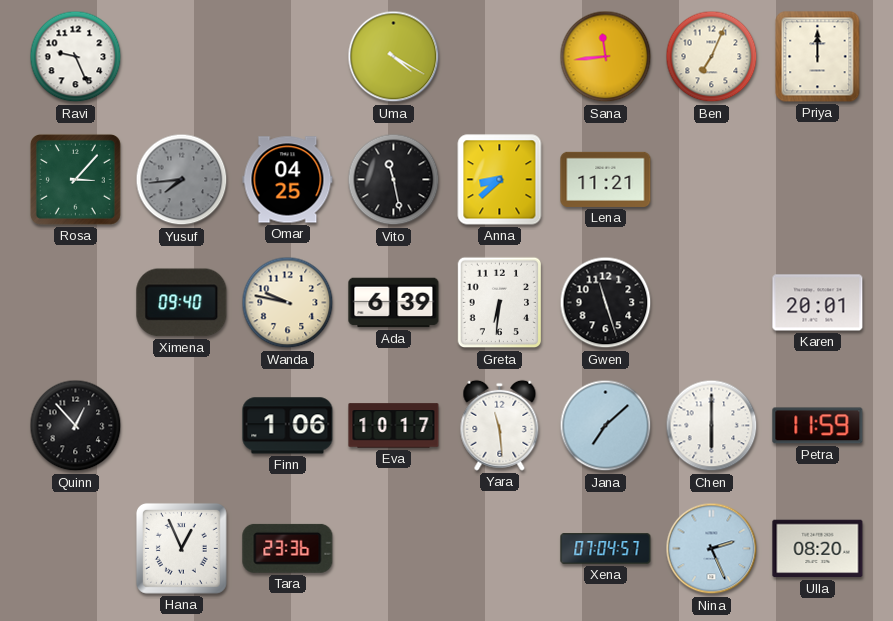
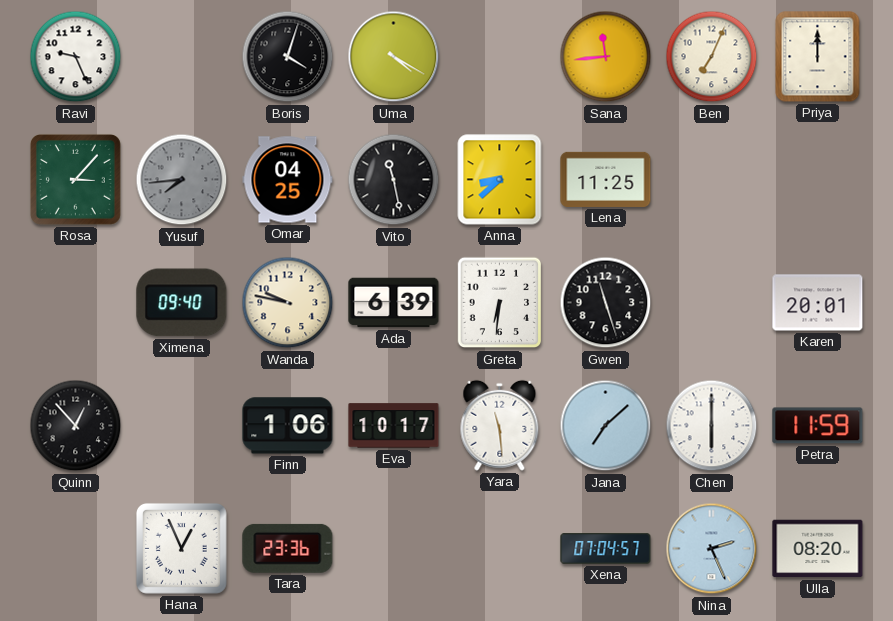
Boris: none -> 4:03
Lena: 11:21 -> 11:25
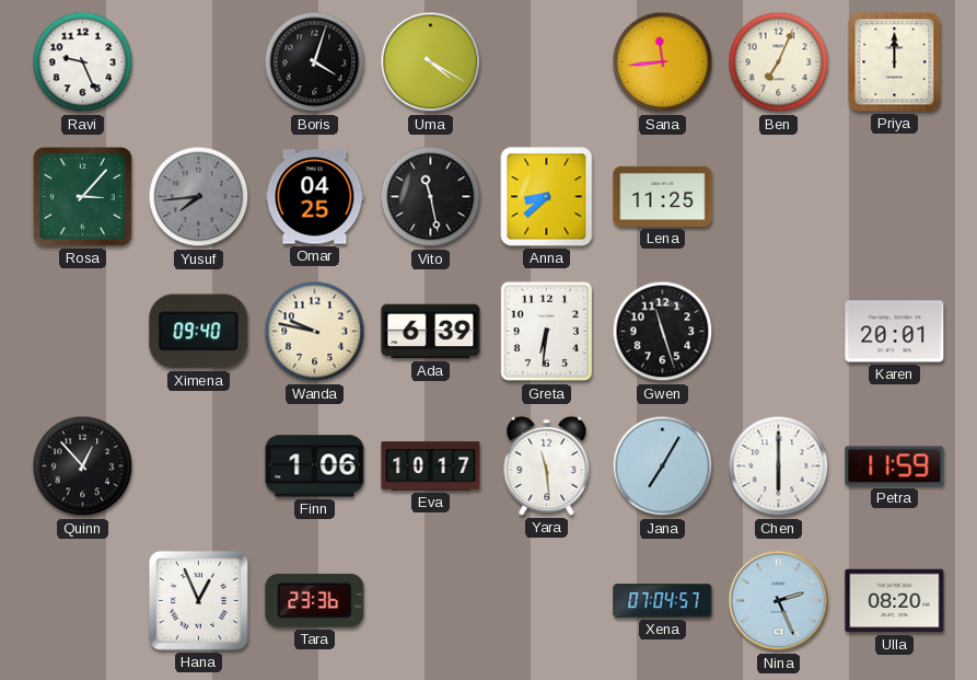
Jana: 7:08 -> 7:05
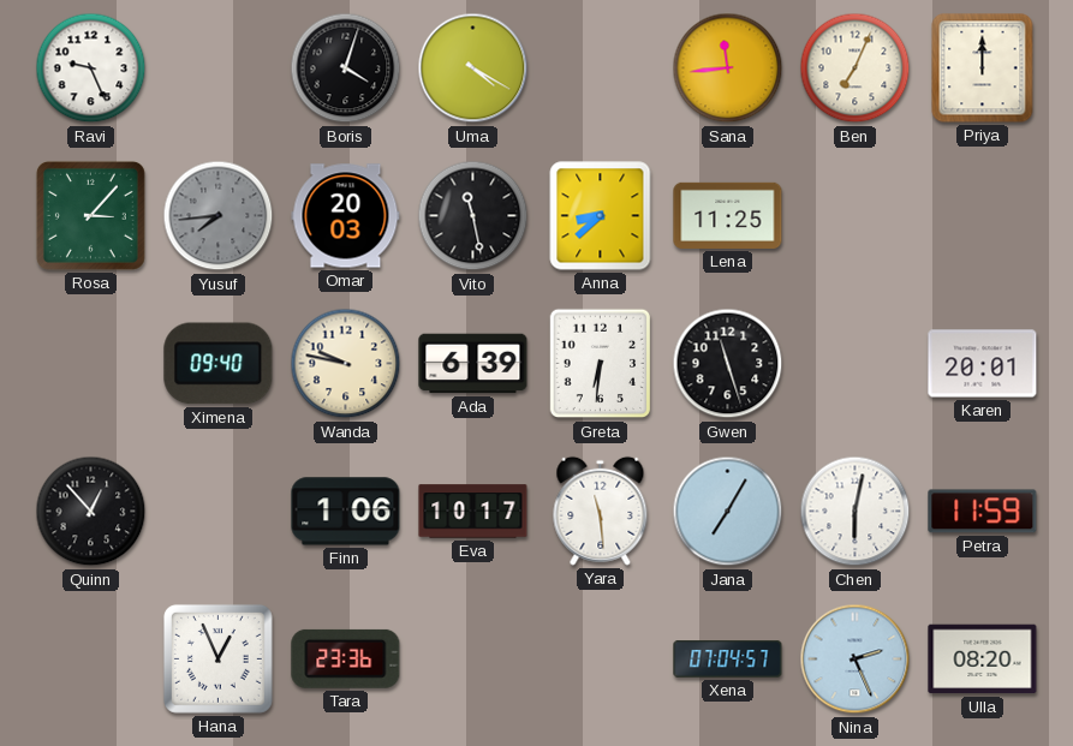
Omar: 04:25 -> 20:03
Chen: 6:00 -> 6:02
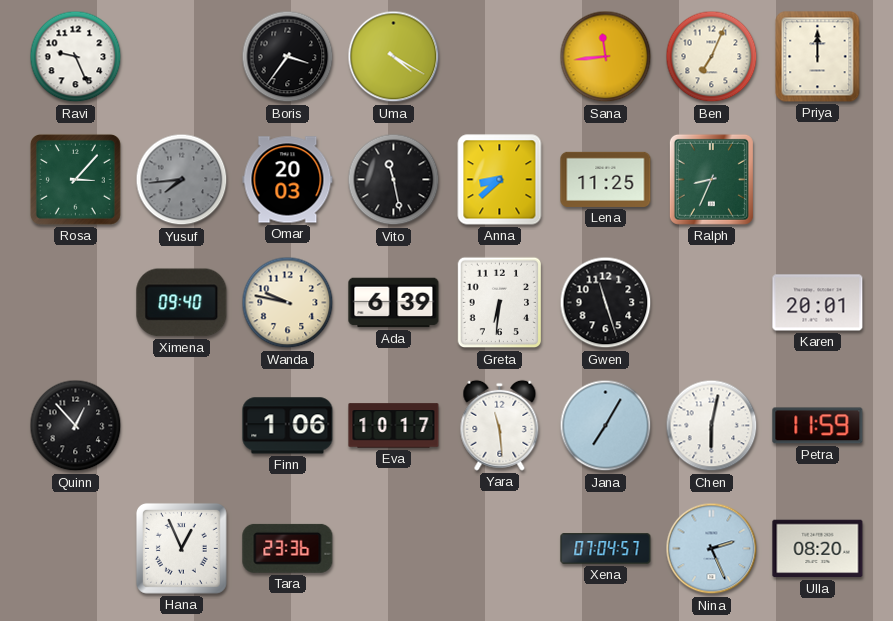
Boris: 4:03 -> 3:36
Ralph: none -> 8:34
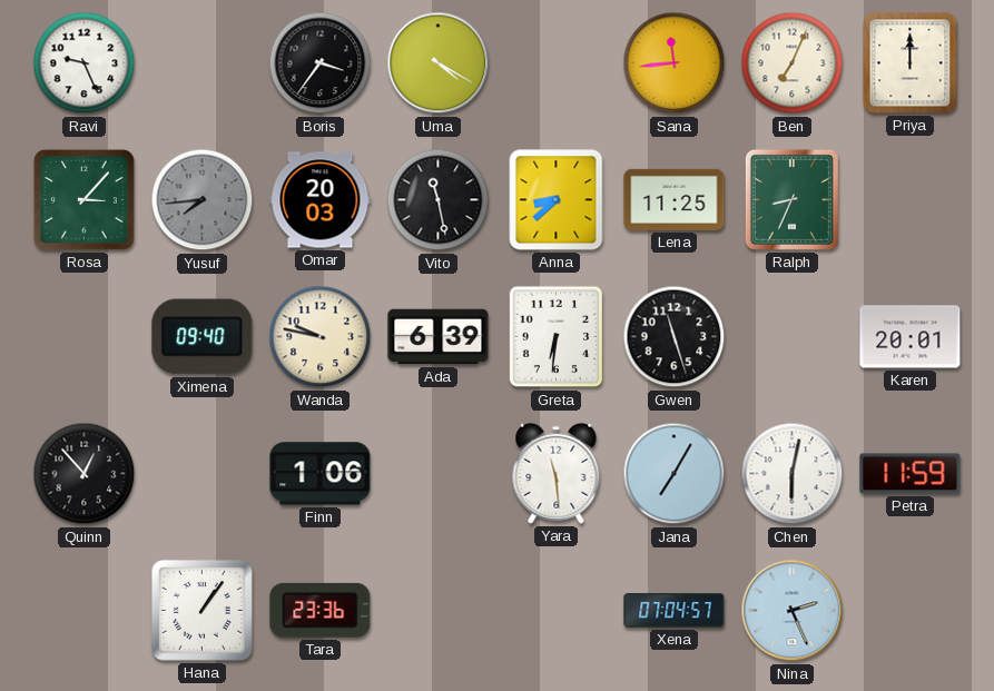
Eva: 10:17 -> none
Hana: 12:56 -> 1:06
Ulla: 08:20 -> none
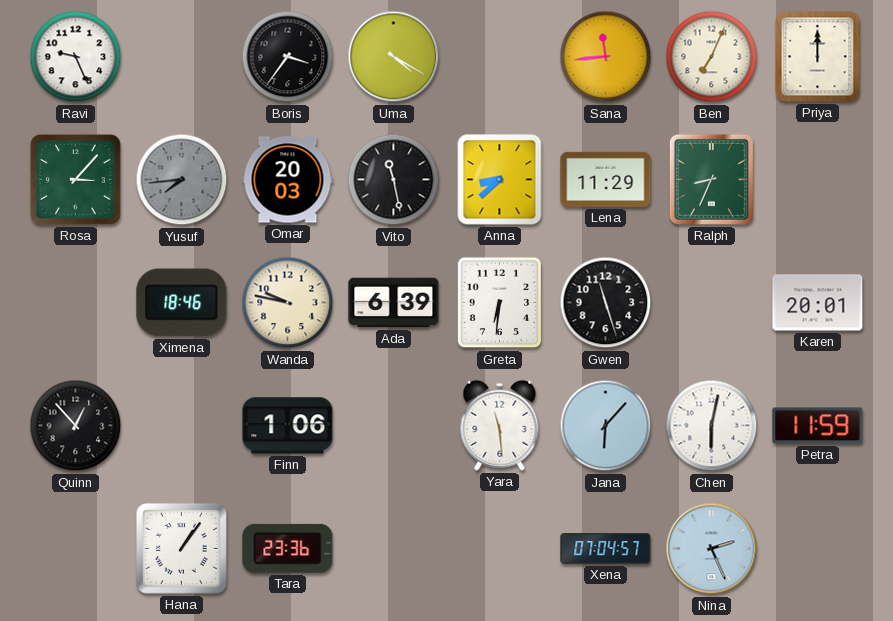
Lena: 11:25 -> 11:29
Ximena: 09:40 -> 18:46
Jana: 7:05 -> 6:07
